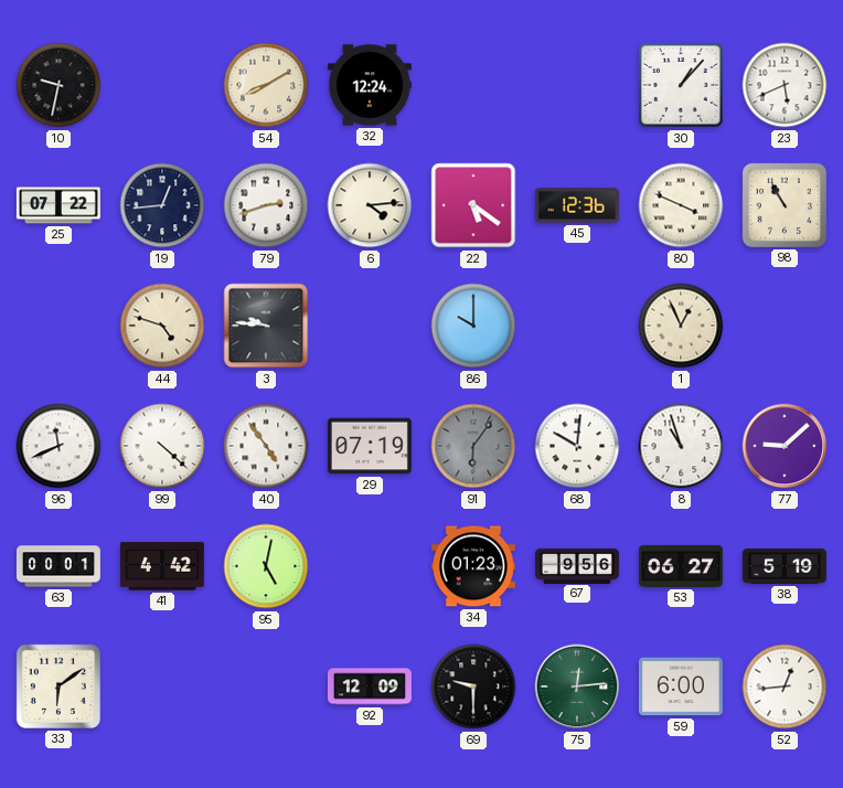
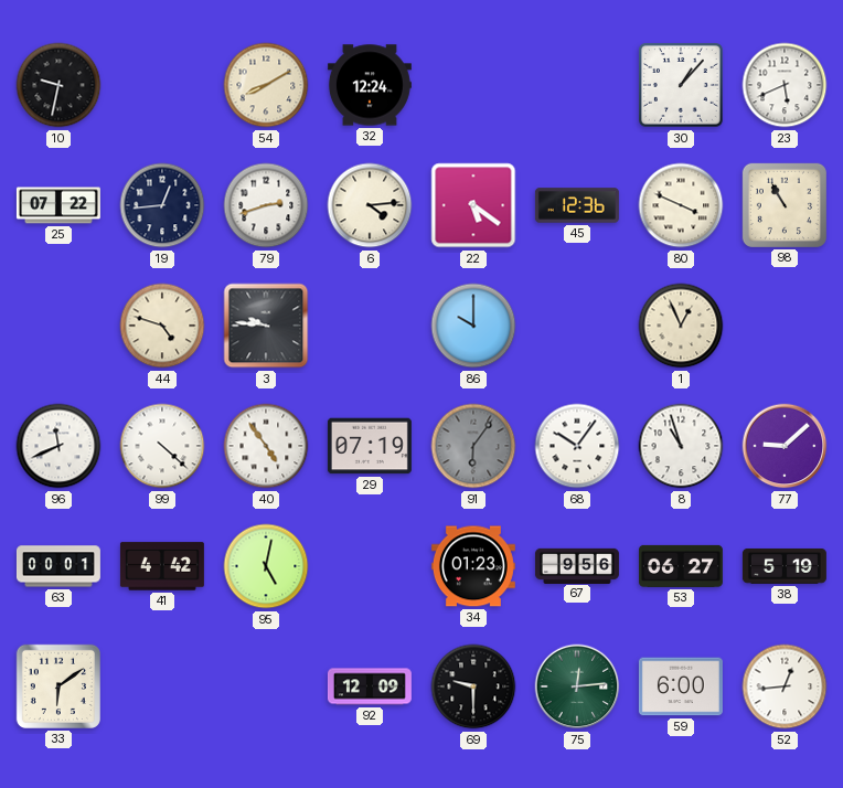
68: 10:01 -> 10:06
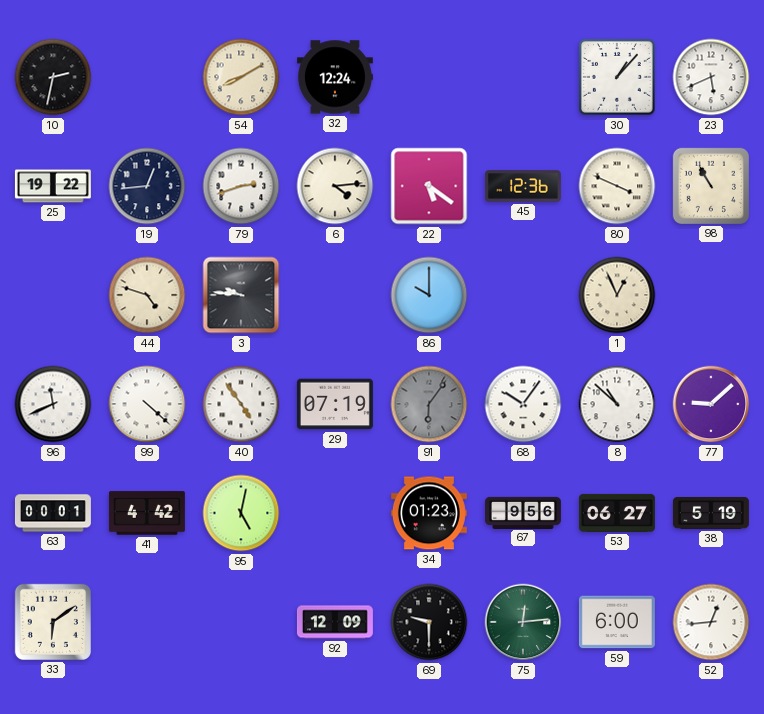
10: 9:32 -> 2:32
25: 07:22 -> 19:22
8: 10:57 -> 10:52
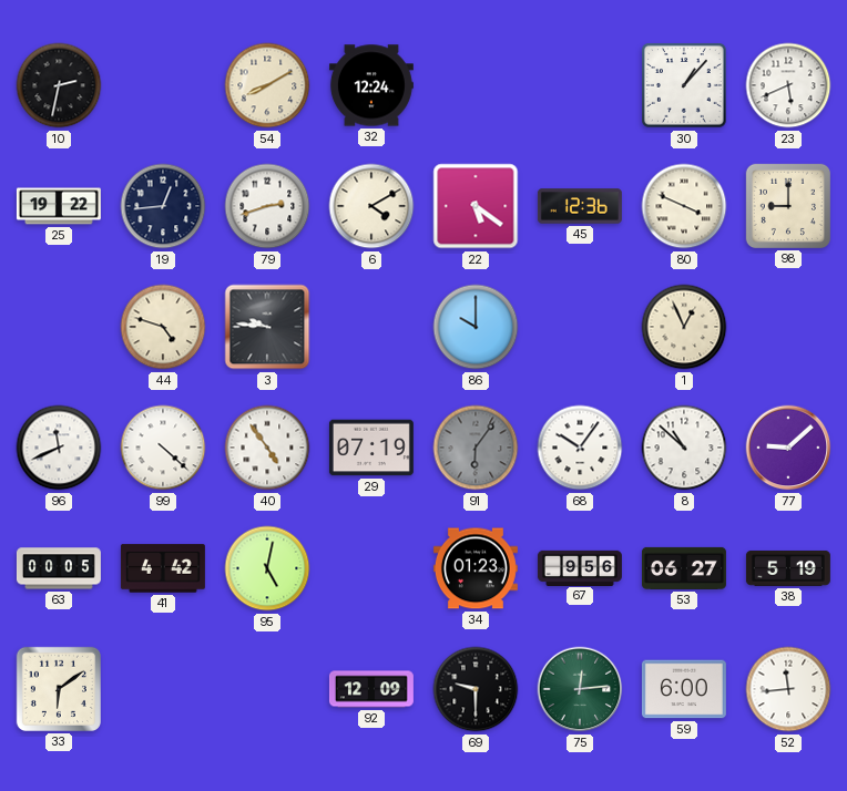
6: 4:14 -> 4:10
98: 10:55 -> 9:00
63: 00:01 -> 00:05
52: 12:44 -> 11:44
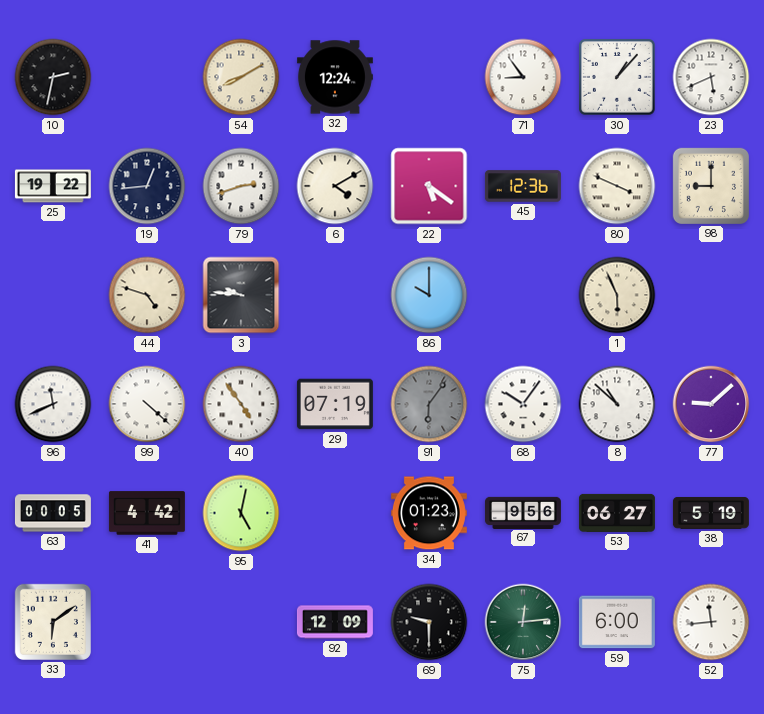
71: none -> 8:54
1: 12:56 -> 5:56
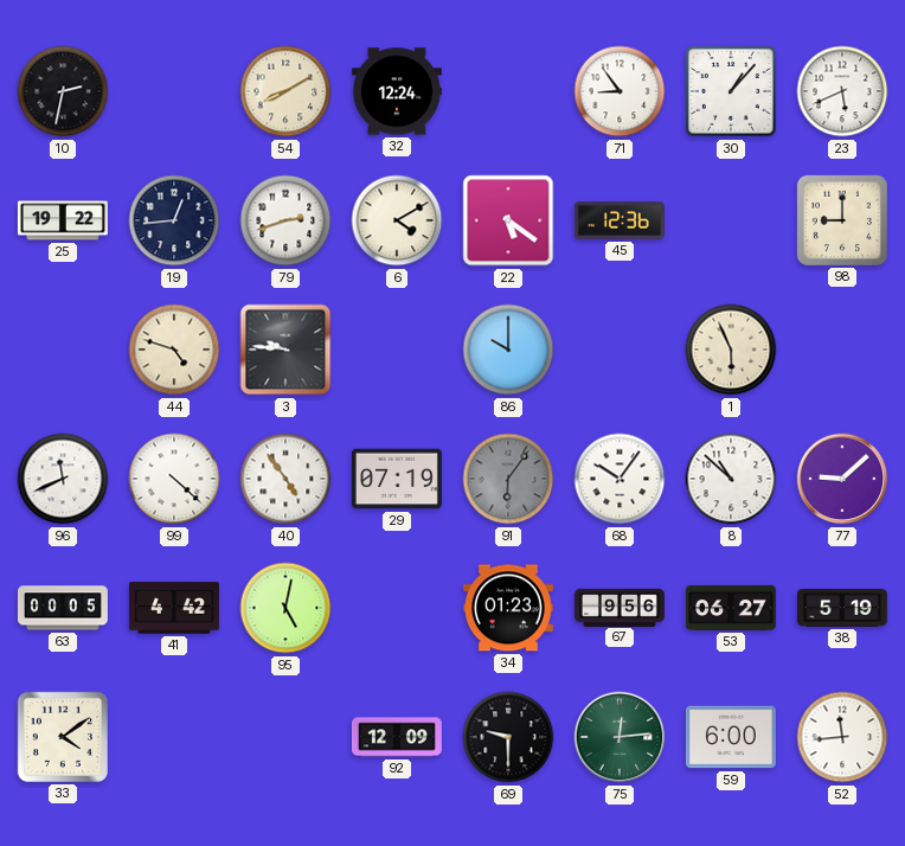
80: 3:49 -> none
33: 6:09 -> 4:09
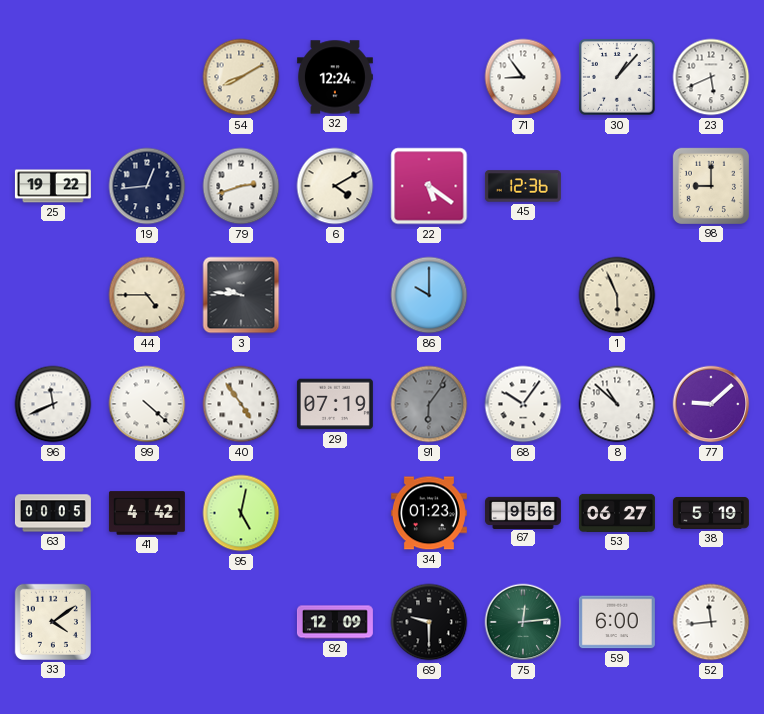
10: 2:32 -> none
44: 4:48 -> 4:45
